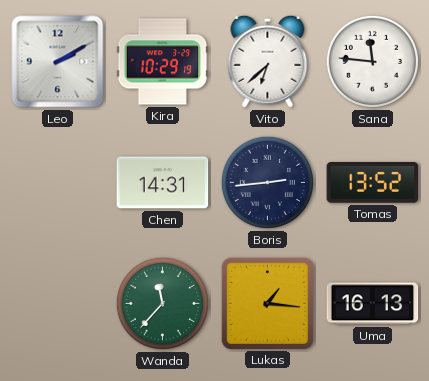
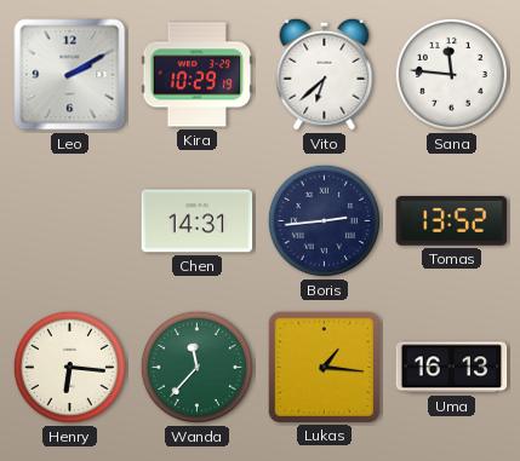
Henry: none -> 6:16
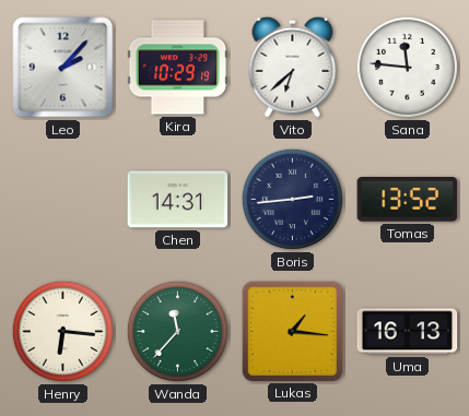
Leo: 2:10 -> 2:07
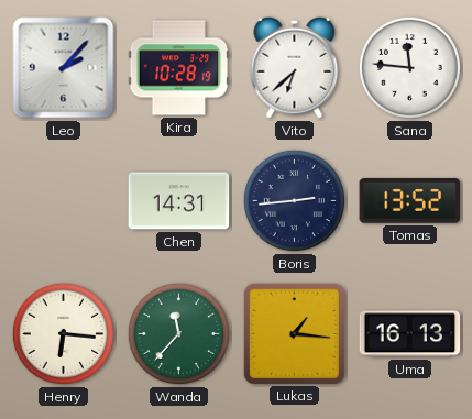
Kira: 10:29 -> 10:28
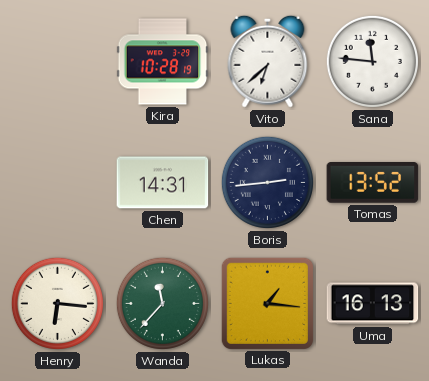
Leo: 2:07 -> none
